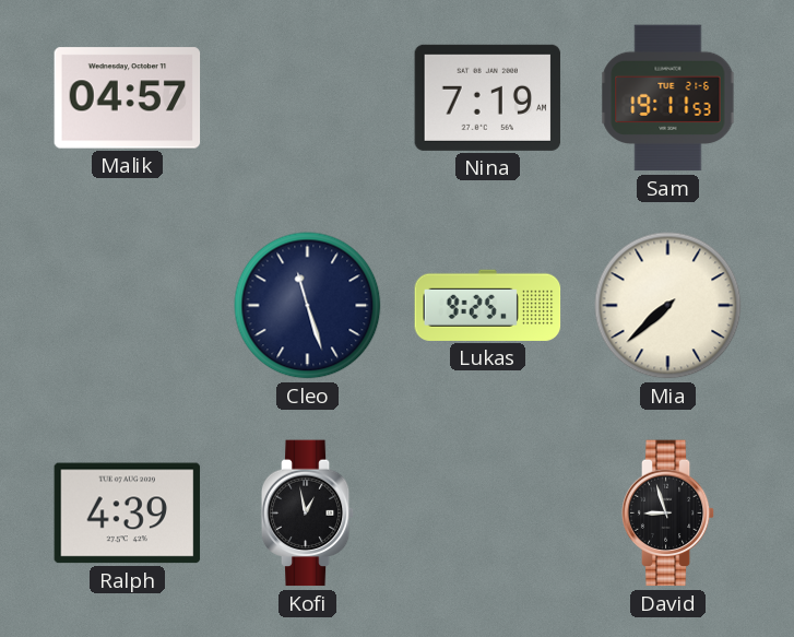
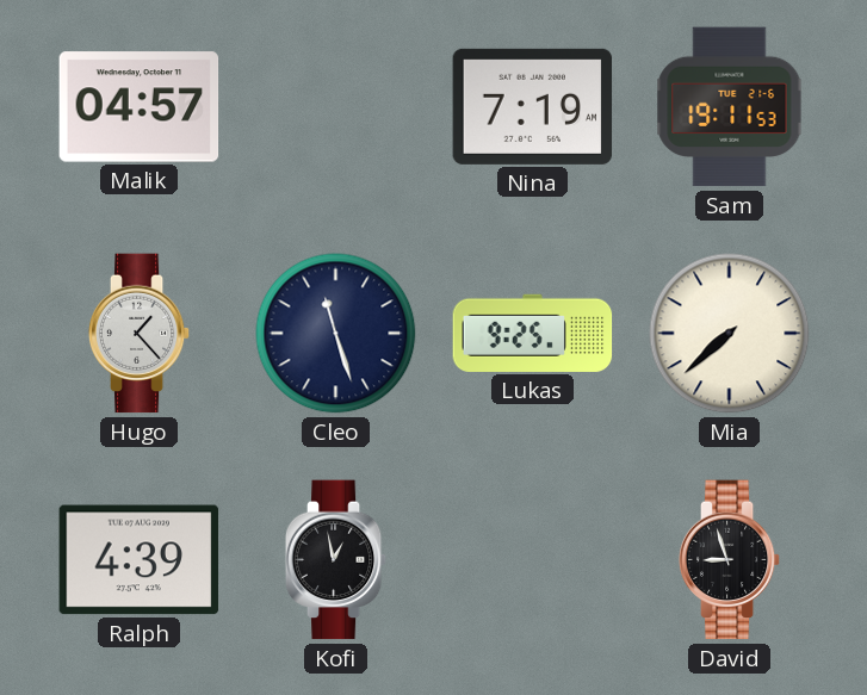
Hugo: none -> 1:23
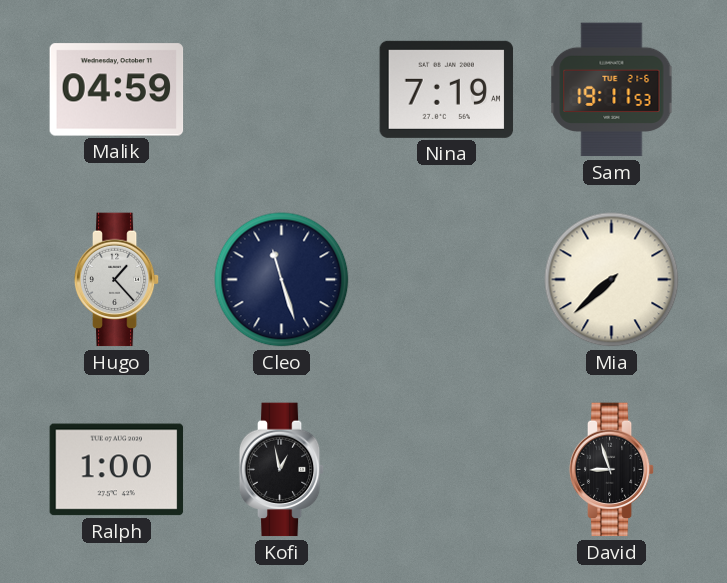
Malik: 04:57 -> 04:59
Lukas: 9:25 -> none
Ralph: 4:39 -> 1:00
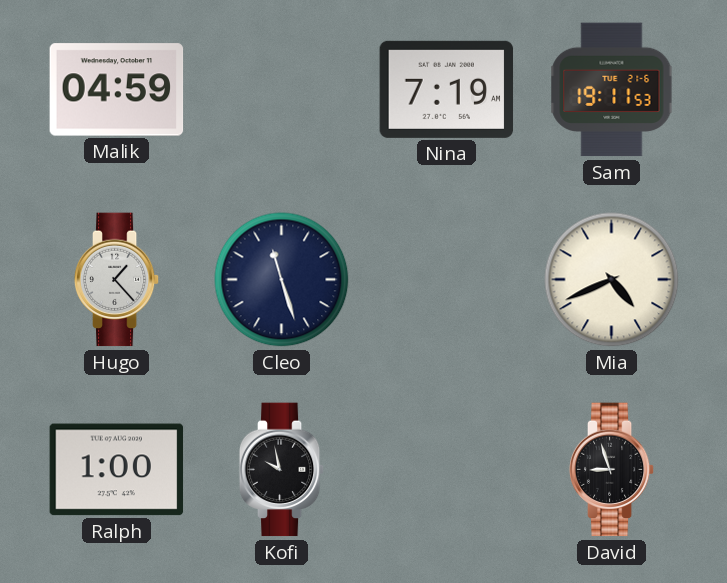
Mia: 7:38 -> 4:41
Kofi: 12:58 -> 9:58
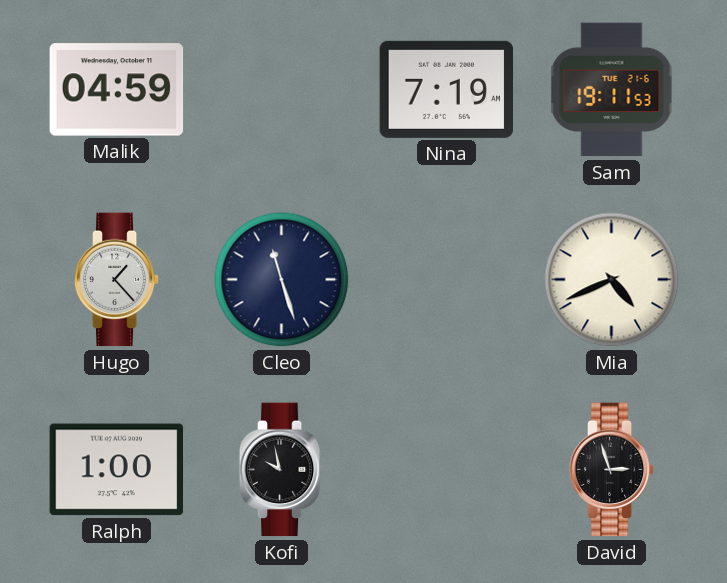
David: 8:57 -> 2:57
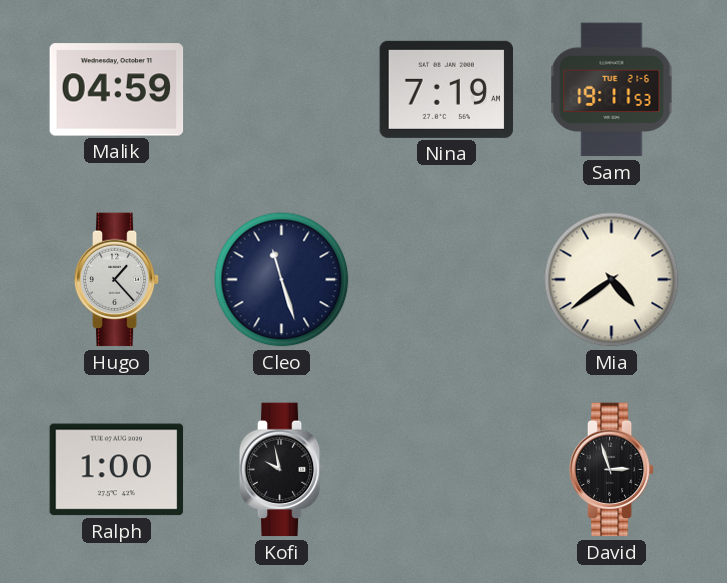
Mia: 4:41 -> 4:39
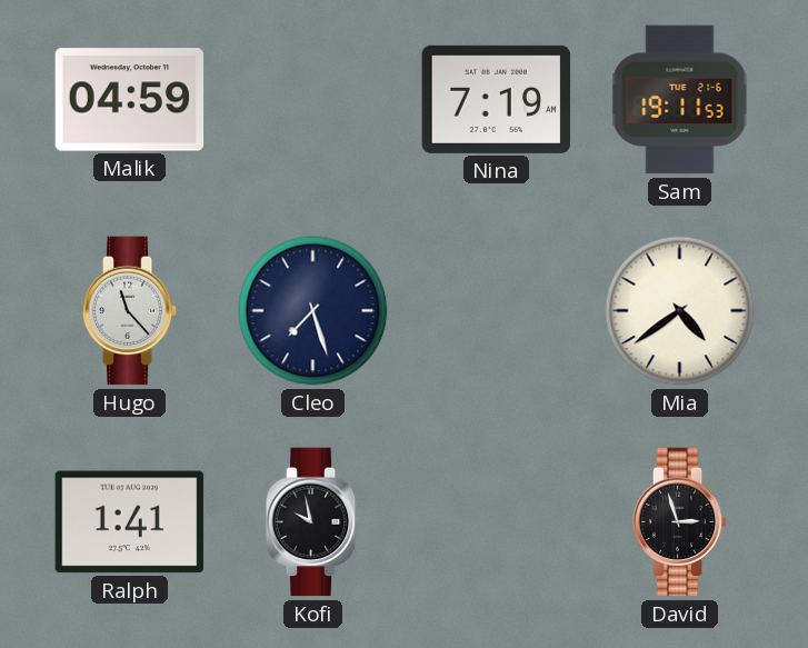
Hugo: 1:23 -> 11:23
Cleo: 11:27 -> 7:27
Ralph: 1:00 -> 1:41
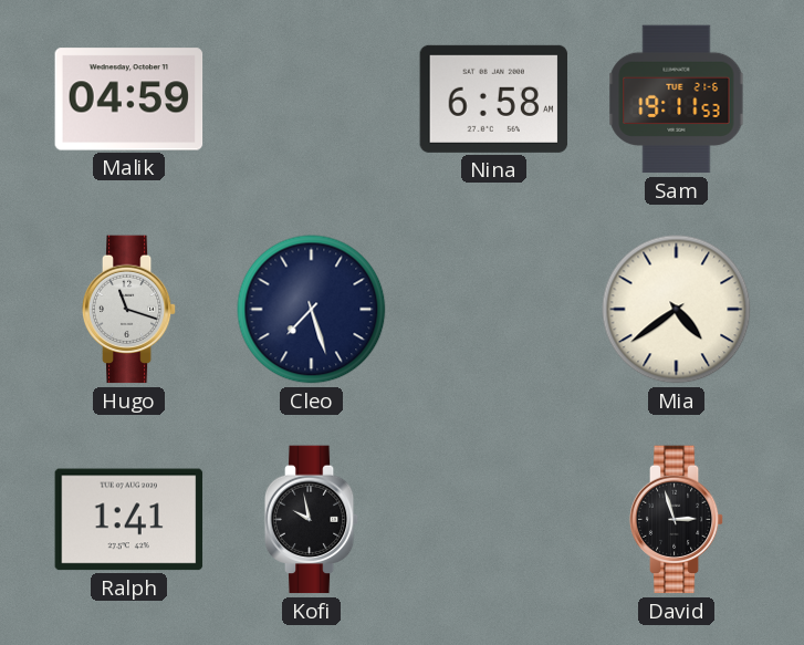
Nina: 7:19 -> 6:58
Hugo: 11:23 -> 11:18
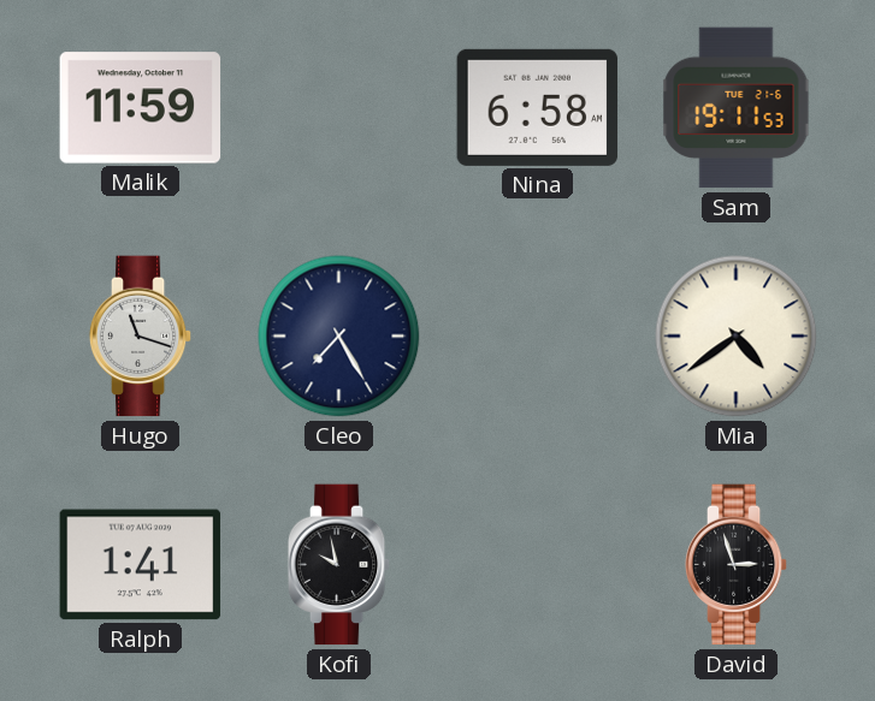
Malik: 04:59 -> 11:59
Cleo: 7:27 -> 7:25
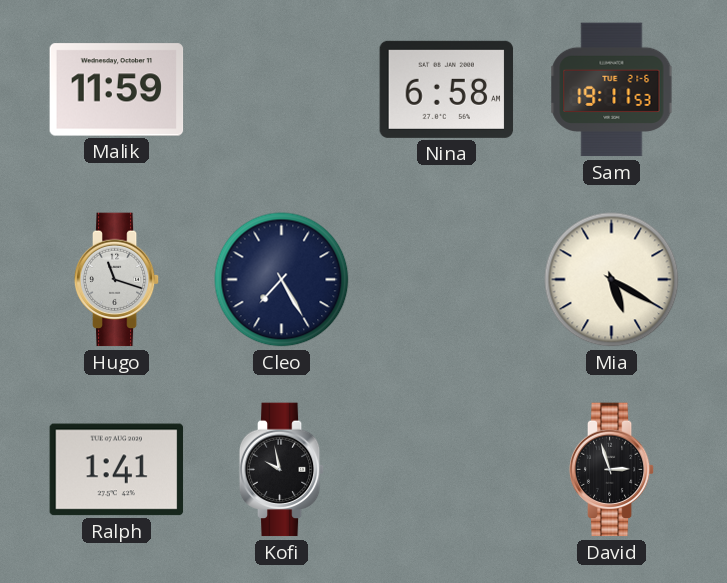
Mia: 4:39 -> 5:20
